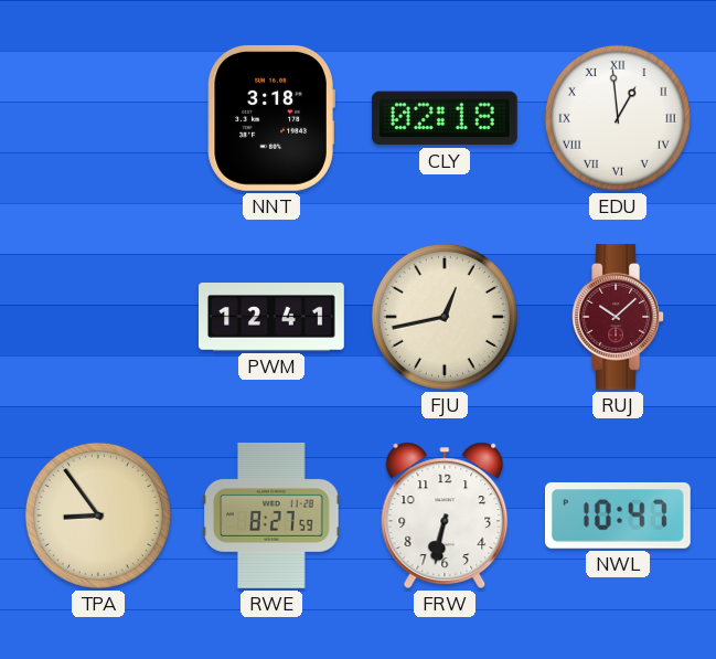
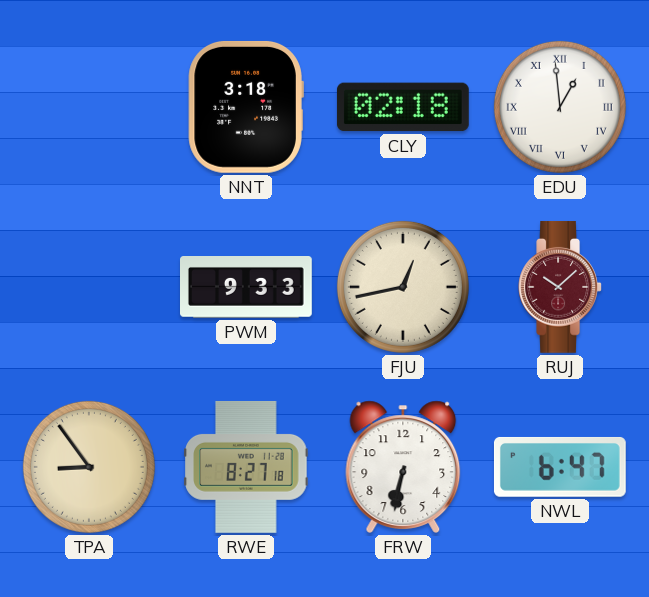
PWM: 12:41 -> 9:33
RWE: 8:27:59 -> 8:27:18
NWL: 10:47 -> 6:47
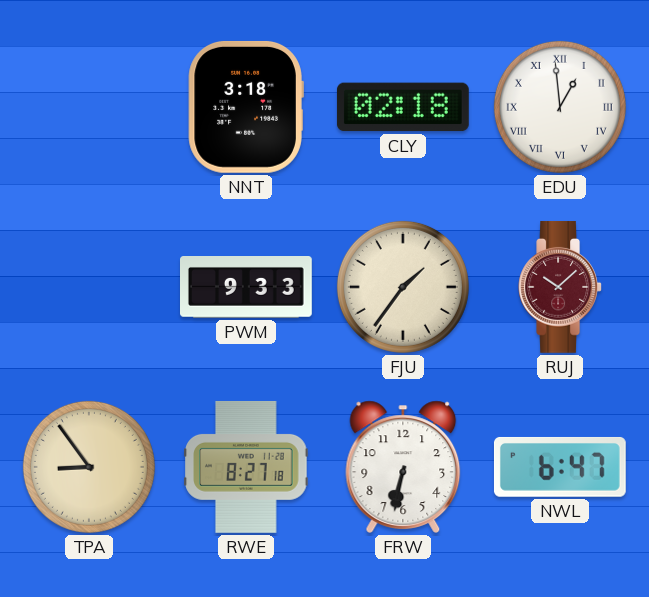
FJU: 12:43 -> 1:36
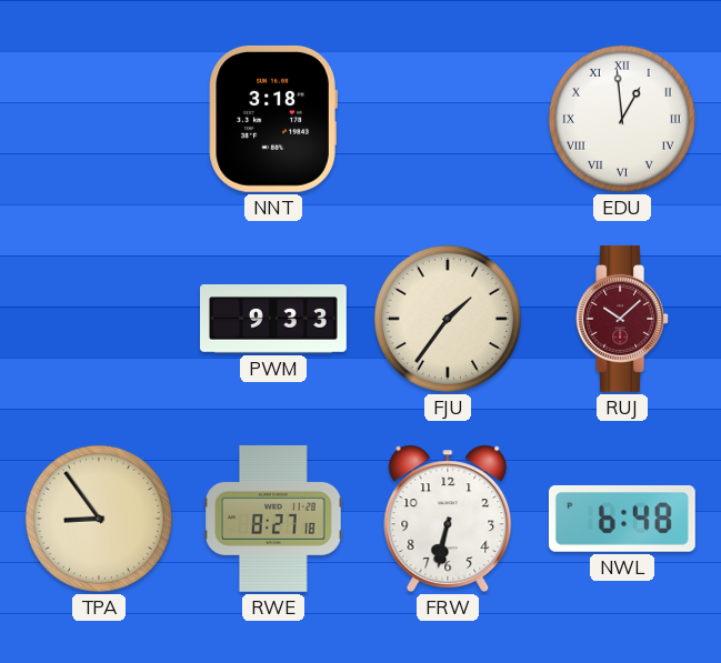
CLY: 02:18 -> none
NWL: 6:47 -> 6:48
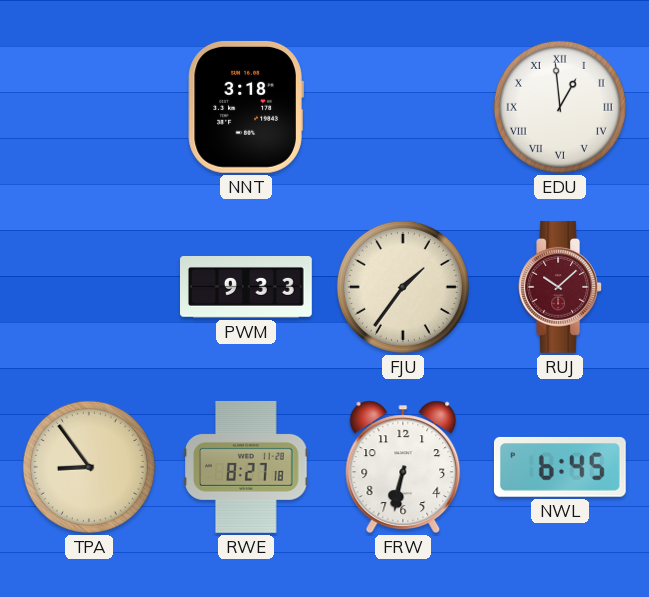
NWL: 6:48 -> 6:45
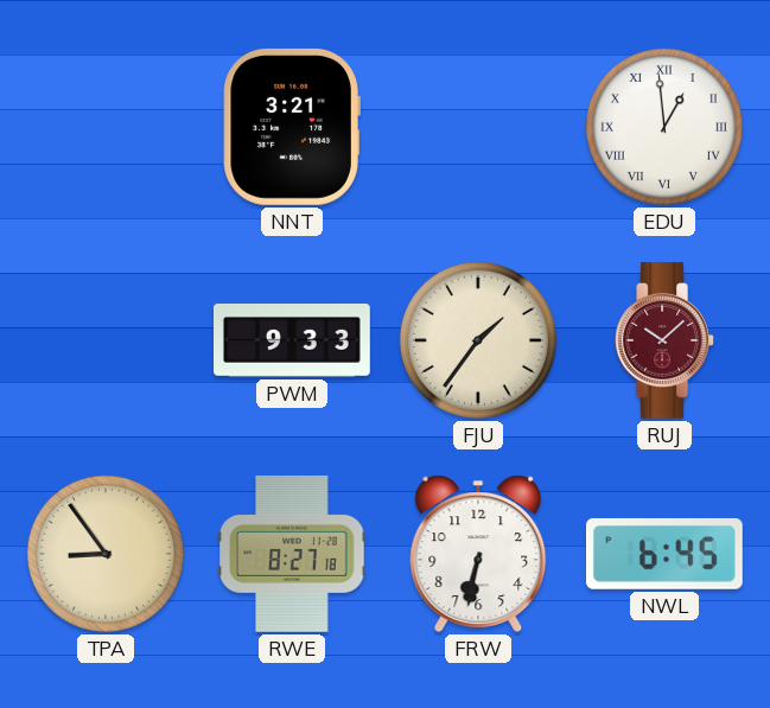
NNT: 3:18 -> 3:21
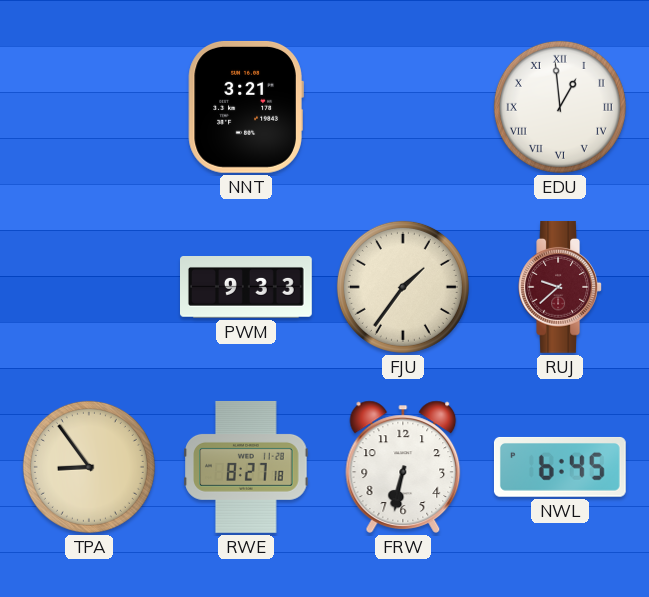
RUJ: 10:08 -> 9:38
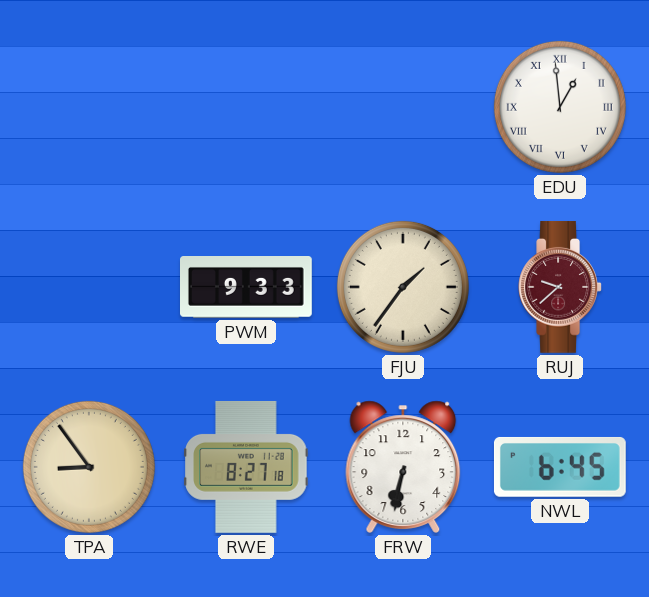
NNT: 3:21 -> none
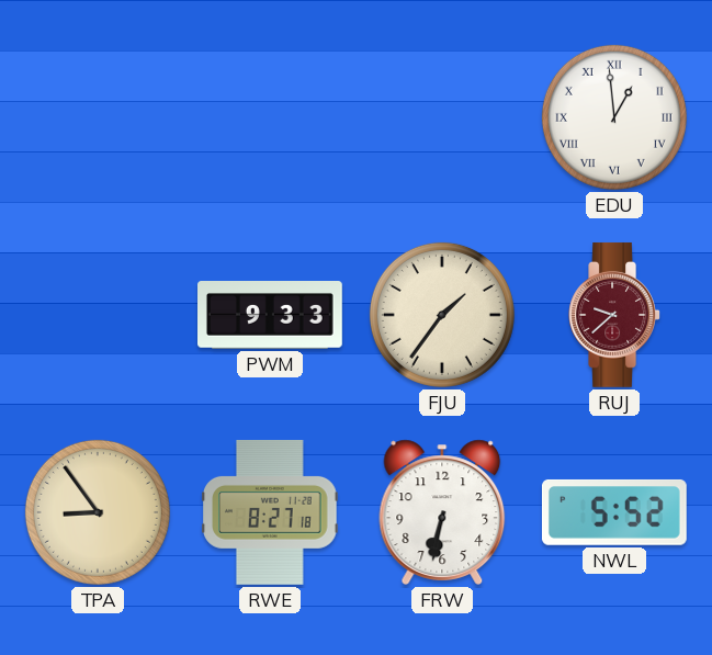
NWL: 6:45 -> 5:52
